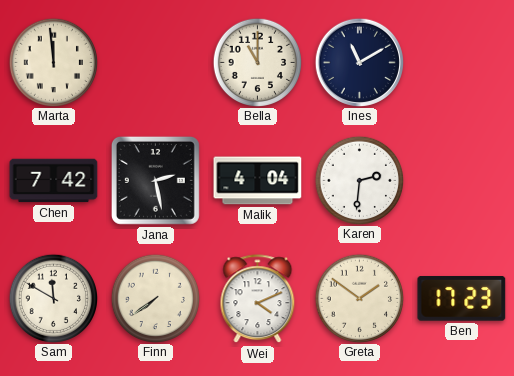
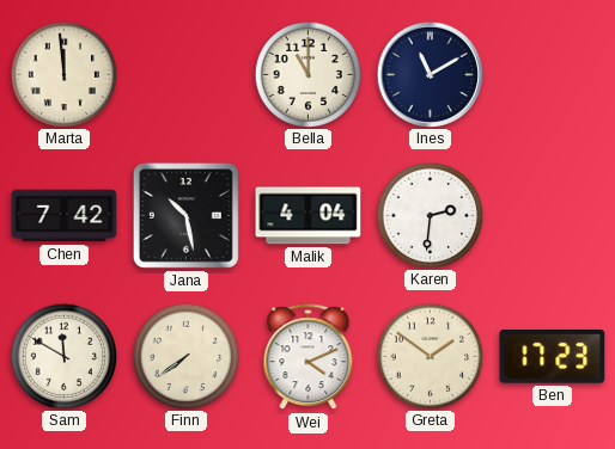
Jana: 2:28 -> 10:28
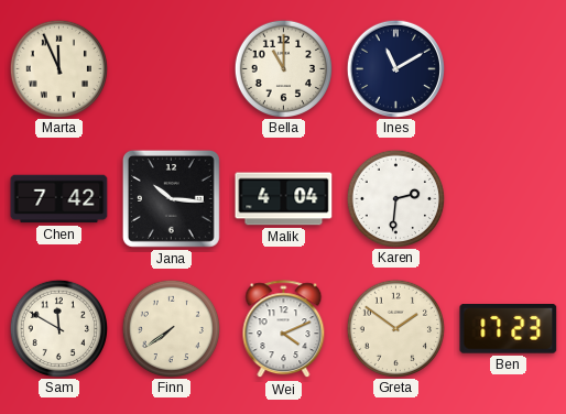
Marta: 11:59 -> 11:56
Jana: 10:28 -> 10:16
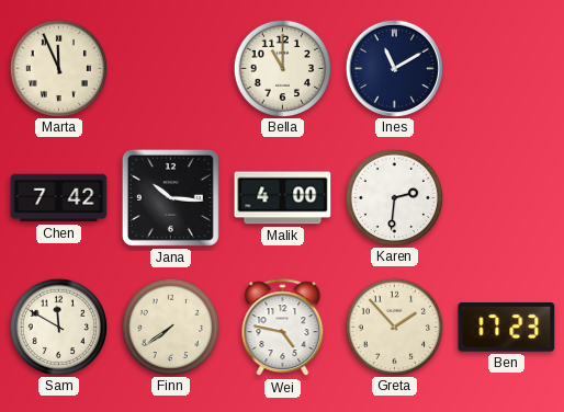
Malik: 4:04 -> 4:00
Wei: 4:11 -> 4:47
Greta: 1:51 -> 1:53
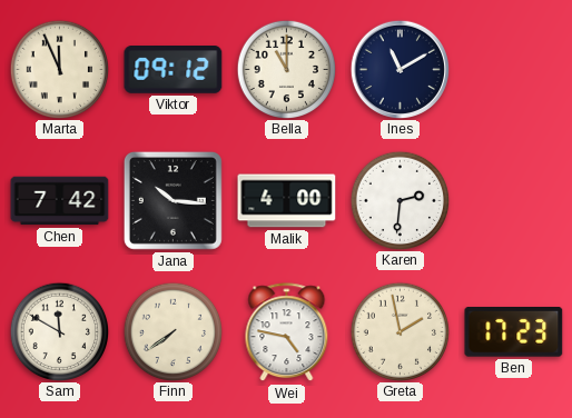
Viktor: none -> 09:12
Greta: 1:53 -> 1:58
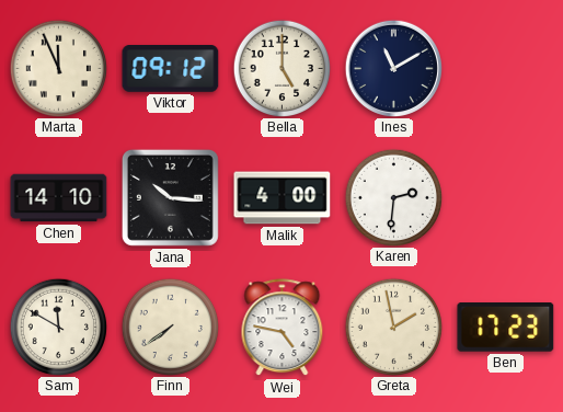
Bella: 11:00 -> 5:00
Chen: 7:42 -> 14:10
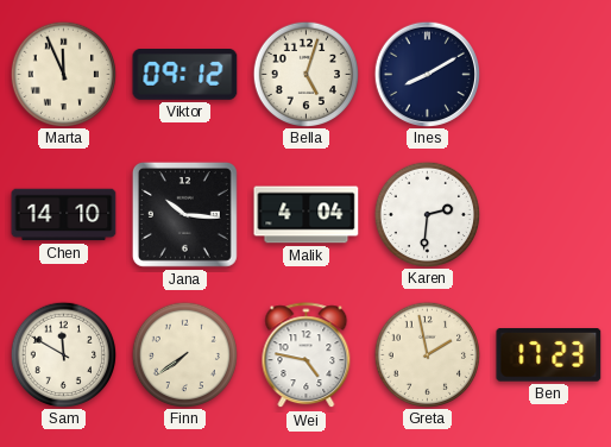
Bella: 5:00 -> 5:03
Ines: 11:10 -> 8:10
Malik: 4:00 -> 4:04
